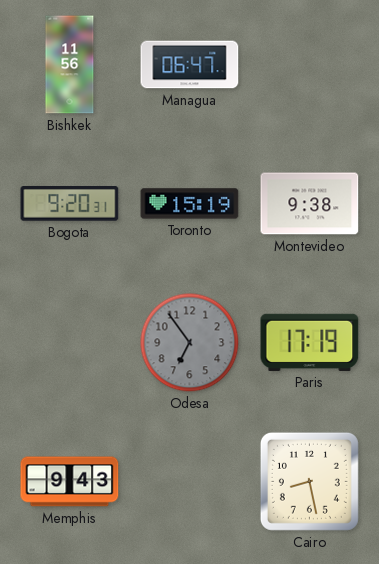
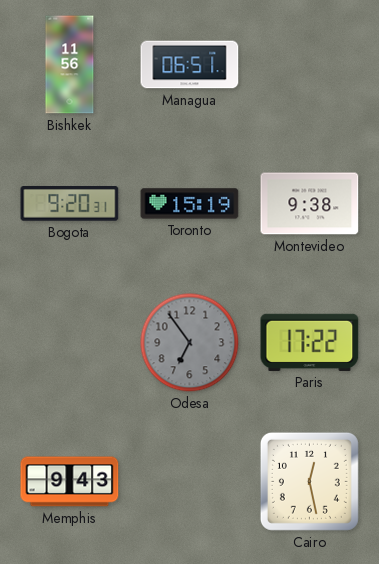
Managua: 06:47 -> 06:51
Paris: 17:19 -> 17:22
Cairo: 8:28 -> 12:28
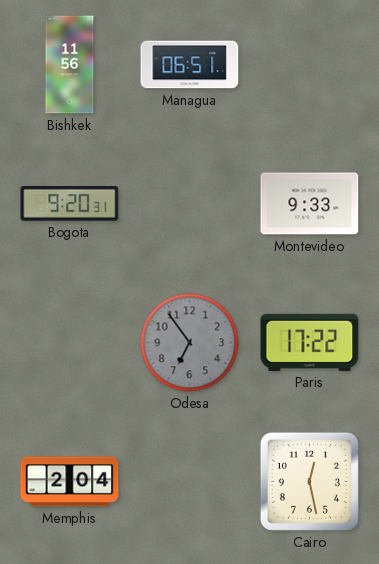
Toronto: 15:19 -> none
Montevideo: 9:38 -> 9:33
Memphis: 9:43 -> 2:04
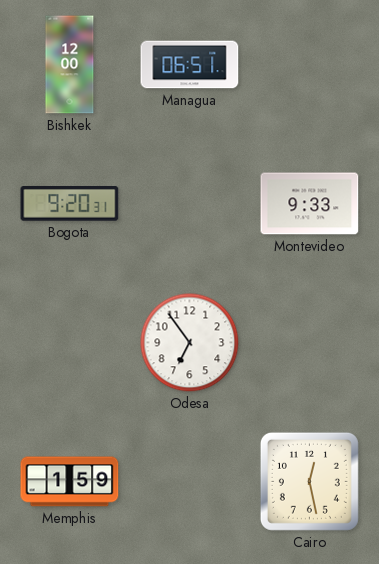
Bishkek: 11:56 -> 12:00
Odesa dial: grey -> white
Paris: 17:22 -> none
Memphis: 2:04 -> 1:59
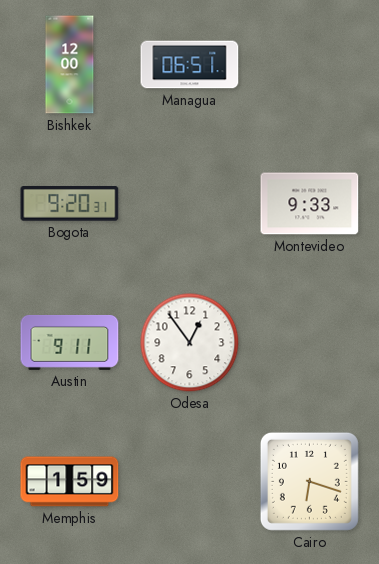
Austin: none -> 9:11
Odesa: 6:54 -> 12:54
Cairo: 12:28 -> 6:18
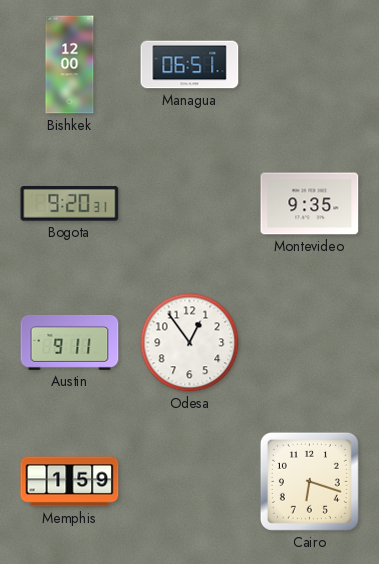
Montevideo: 9:33 -> 9:35
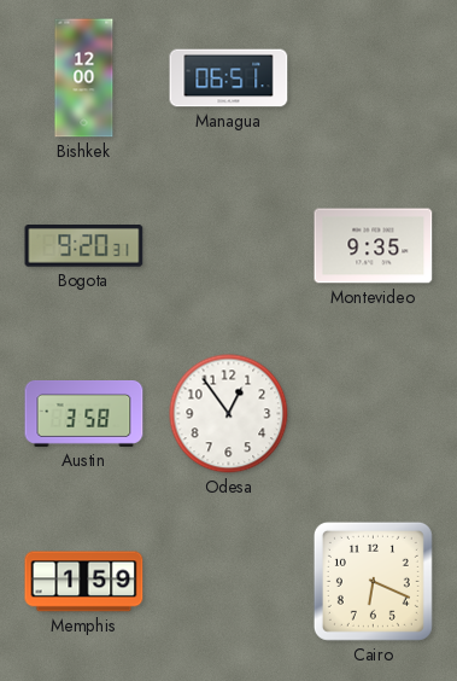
Austin: 9:11 -> 3:58
Cairo: 6:18 -> 6:19
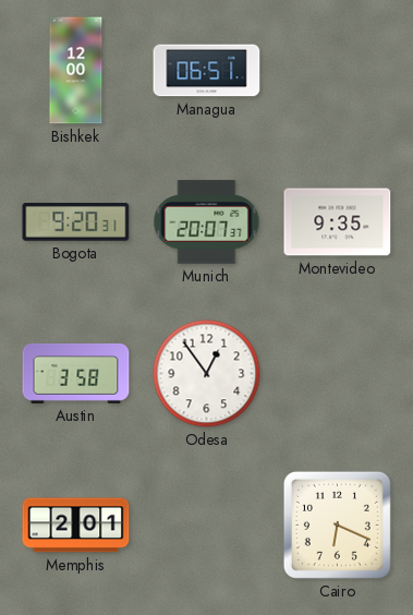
Munich: none -> 20:07
Memphis: 1:59 -> 2:01
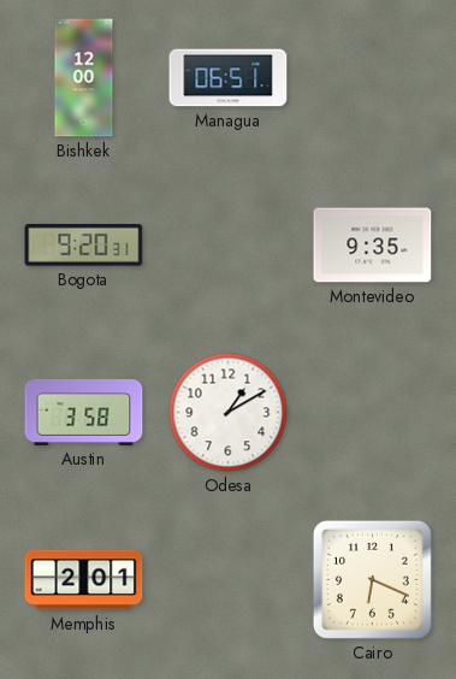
Munich: 20:07 -> none
Odesa: 12:54 -> 1:10
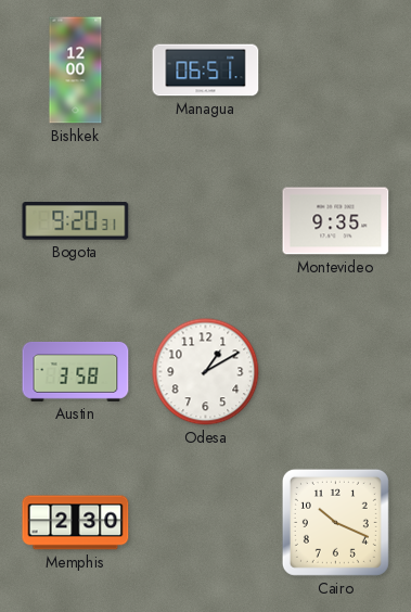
Memphis: 2:01 -> 2:30
Cairo: 6:19 -> 10:19
